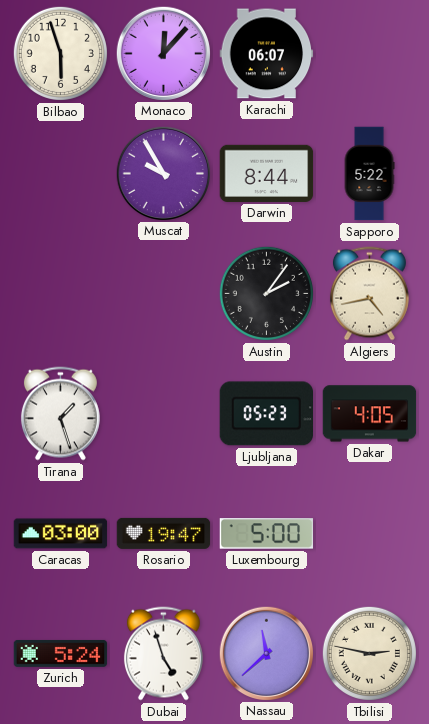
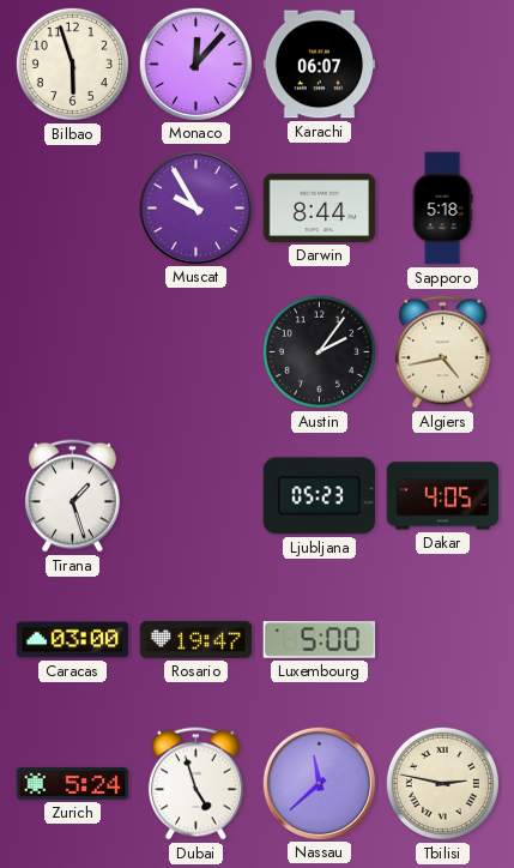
Sapporo: 5:22 -> 5:18
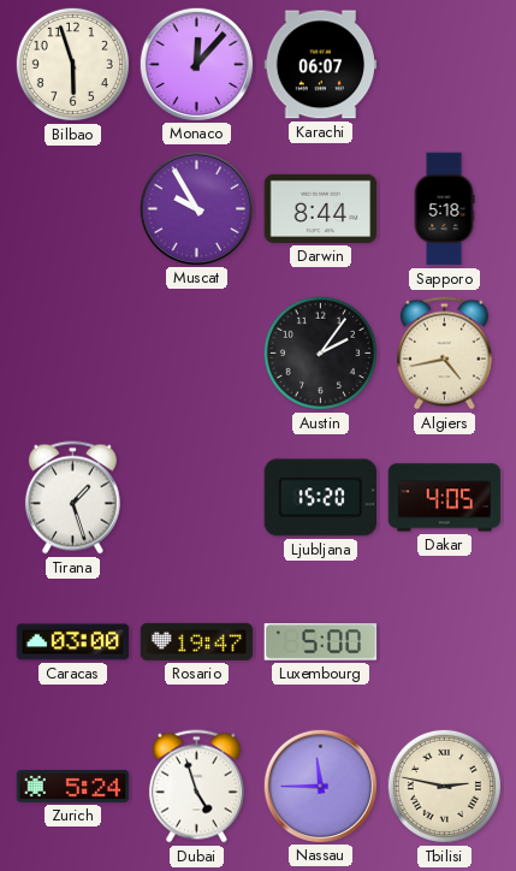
Ljubljana: 05:23 -> 15:20
Nassau: 11:38 -> 11:45
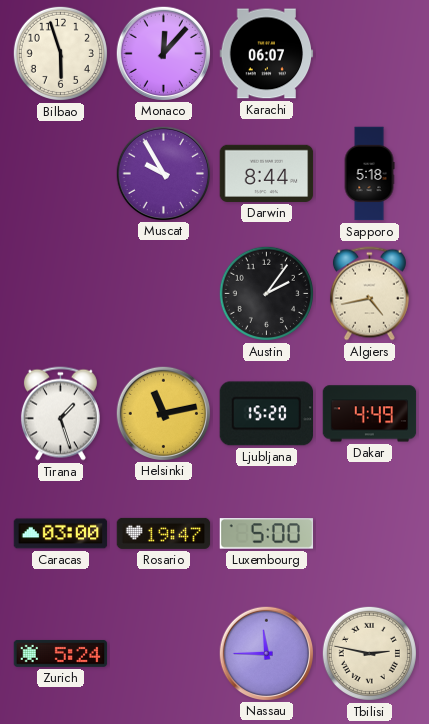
Helsinki: none -> 11:13
Dakar: 4:05 -> 4:49
Dubai: 4:57 -> none
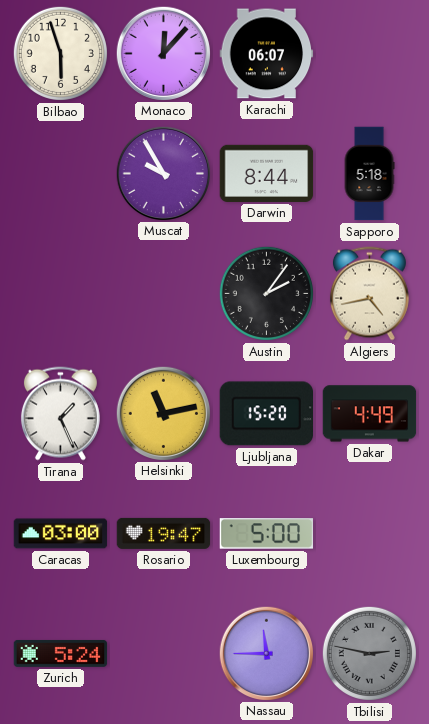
Tirana: 1:27 -> 1:26
Tbilisi dial: cream -> grey
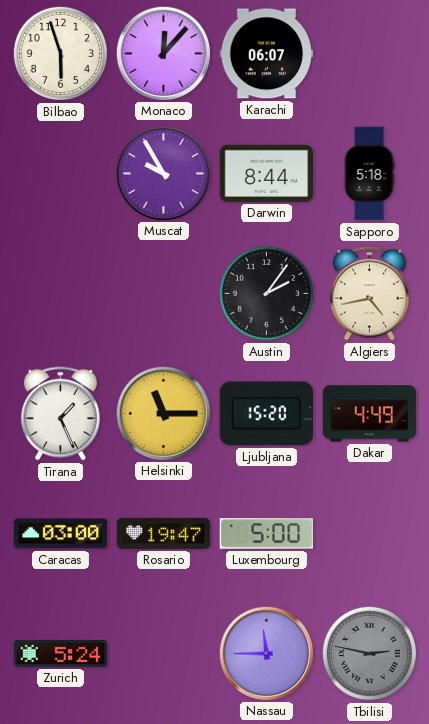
Helsinki: 11:13 -> 11:15
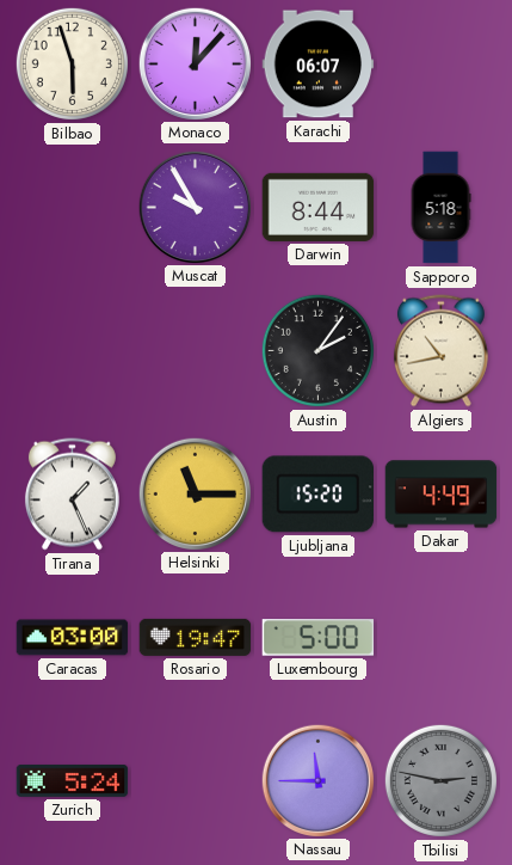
Algiers: 4:43 -> 10:43
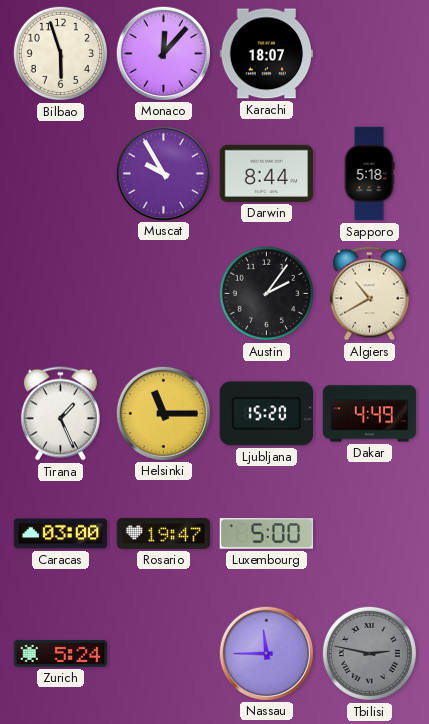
Karachi: 06:07 -> 18:07
Algiers: 10:43 -> 10:40
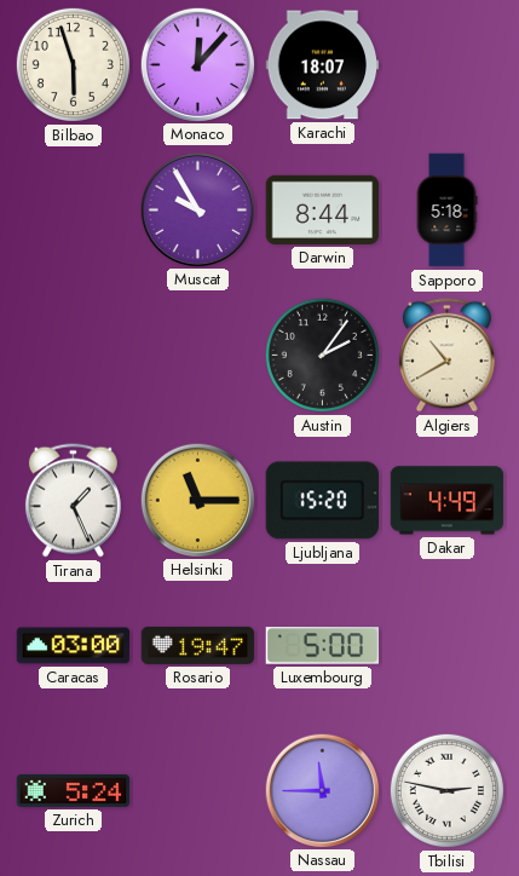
Tbilisi dial: grey -> white
